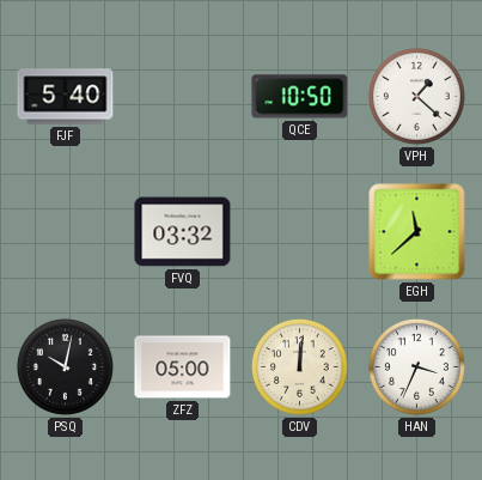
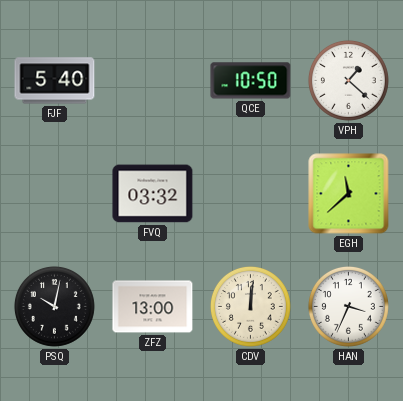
ZFZ: 05:00 -> 13:00
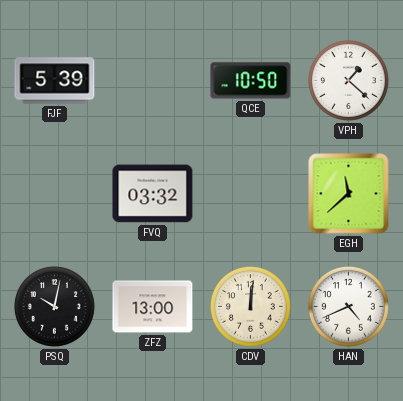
FJF: 5:40 -> 5:39
HAN: 3:34 -> 4:41
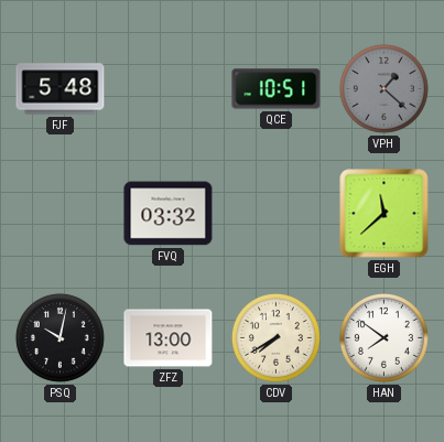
FJF: 5:39 -> 5:48
QCE: 10:50 -> 10:51
VPH dial: white -> grey
CDV: 12:01 -> 7:40
HAN: 4:41 -> 7:51
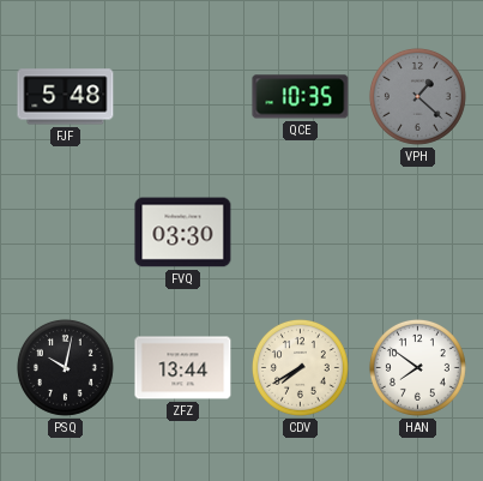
QCE: 10:51 -> 10:35
FVQ: 03:32 -> 03:30
EGH: 11:38 -> none
ZFZ: 13:00 -> 13:44
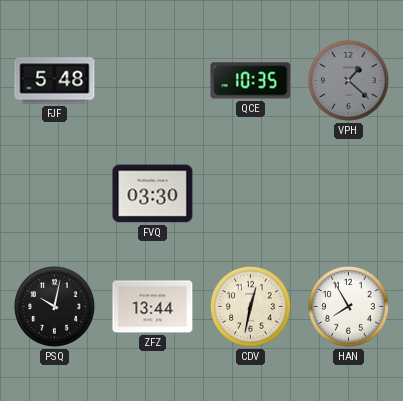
CDV: 7:40 -> 12:32
HAN: 7:51 -> 7:55
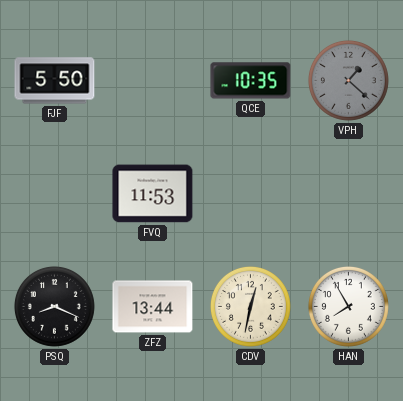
FJF: 5:48 -> 5:50
FVQ: 03:30 -> 11:53
PSQ: 10:02 -> 8:19
